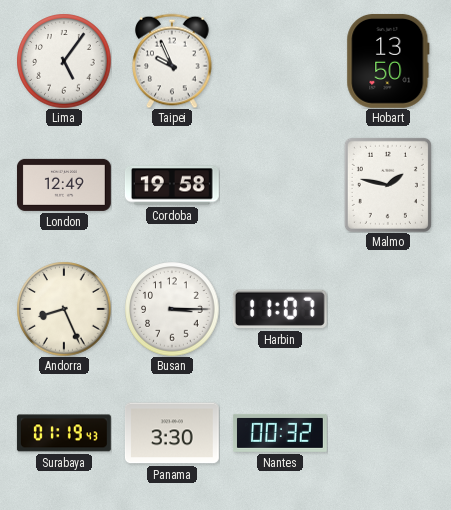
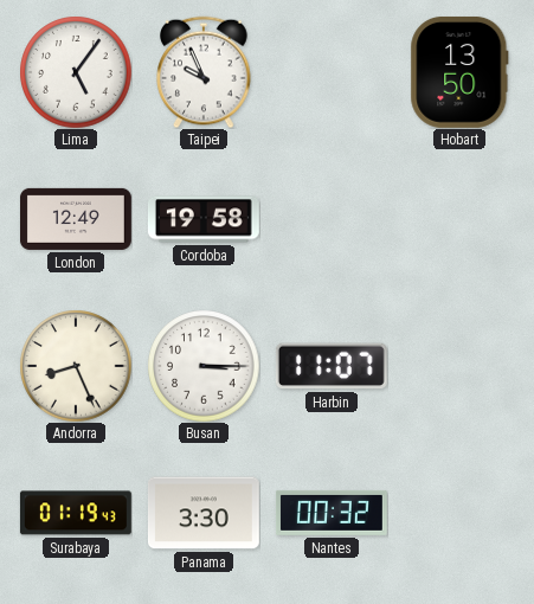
Malmo: 1:47 -> none
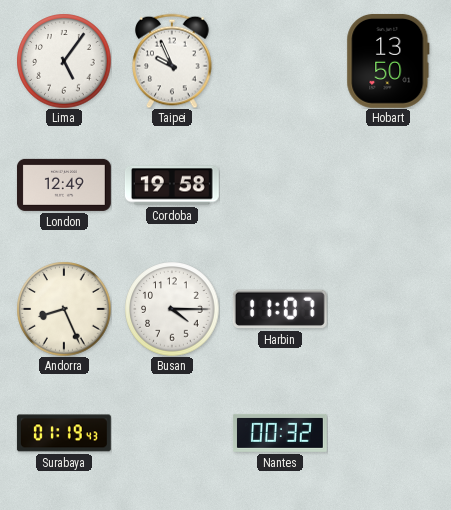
Busan: 3:15 -> 4:15
Panama: 3:30 -> none
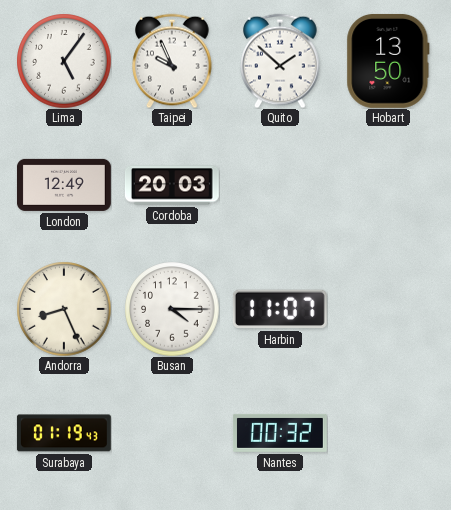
Quito: none -> 1:52
Cordoba: 19:58 -> 20:03
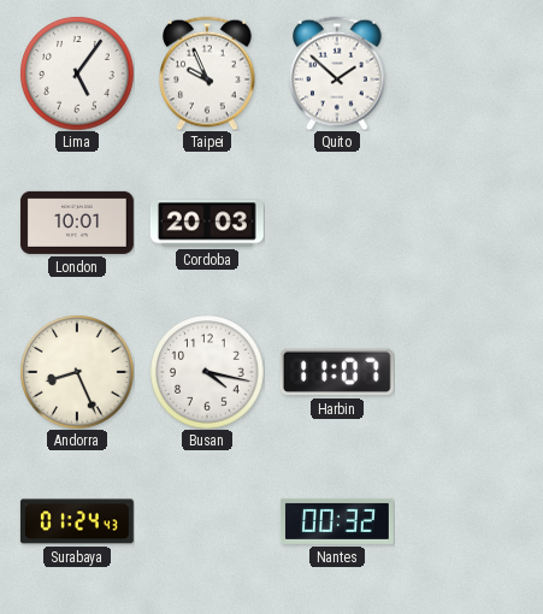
Hobart: 13:50 -> none
London: 12:49 -> 10:01
Busan: 4:15 -> 4:17
Surabaya: 01:19 -> 01:24
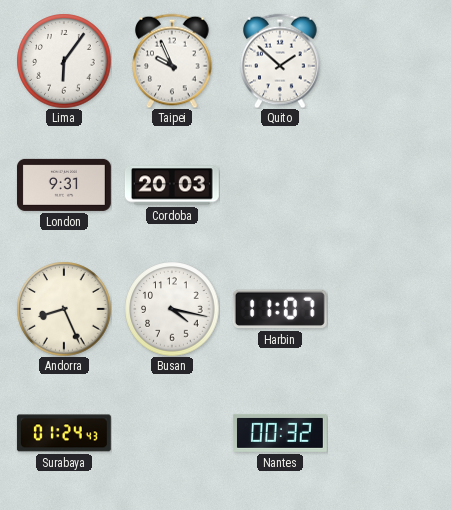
Lima: 5:06 -> 6:06
London: 10:01 -> 9:31
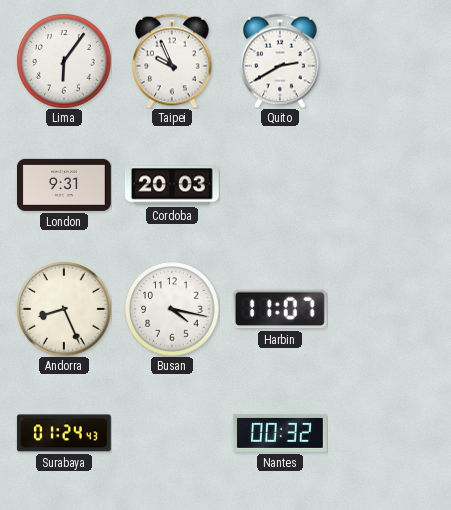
Quito: 1:52 -> 2:40
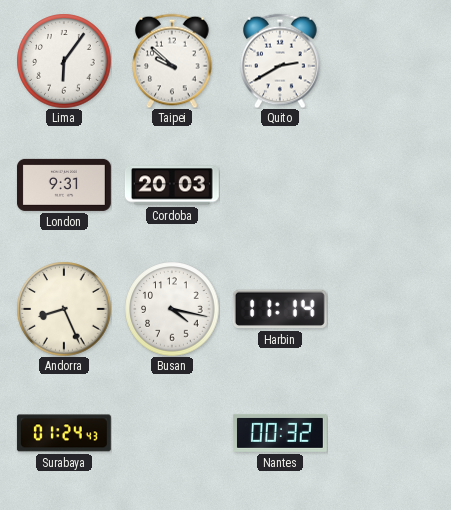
Taipei: 9:56 -> 9:52
Harbin: 11:07 -> 11:14
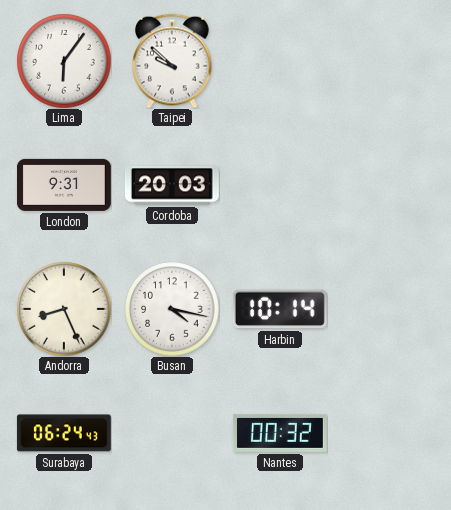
Quito: 2:40 -> none
Harbin: 11:14 -> 10:14
Surabaya: 01:24 -> 06:24
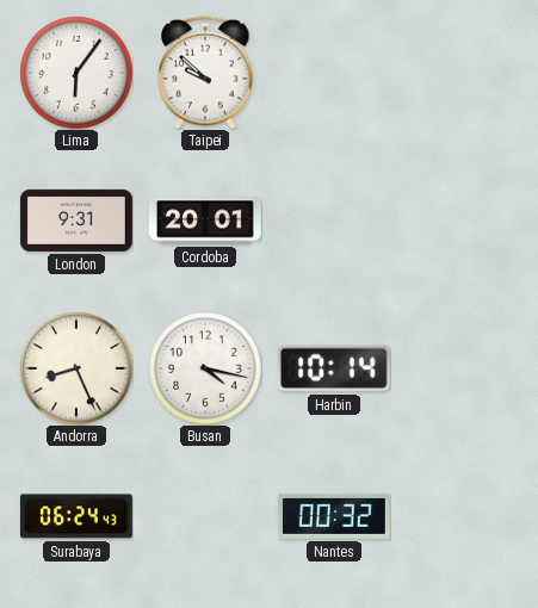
Cordoba: 20:03 -> 20:01
